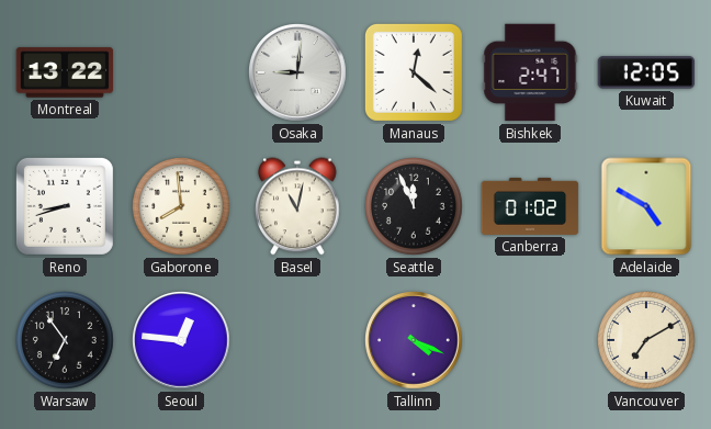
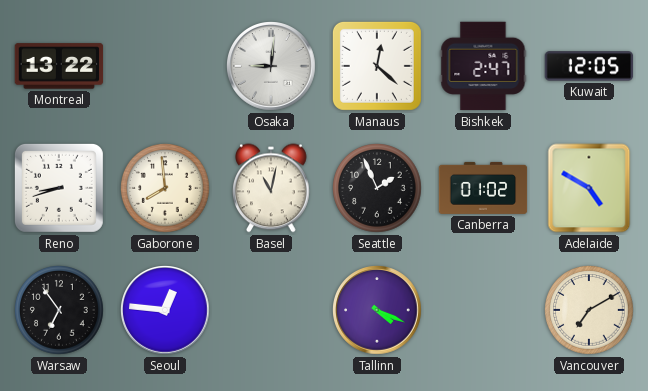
Seattle: 11:56 -> 1:56
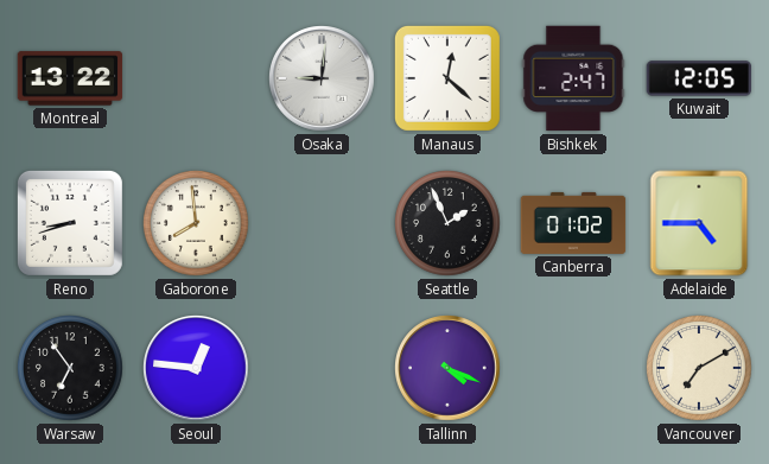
Basel: 11:02 -> none
Adelaide: 4:50 -> 4:45
